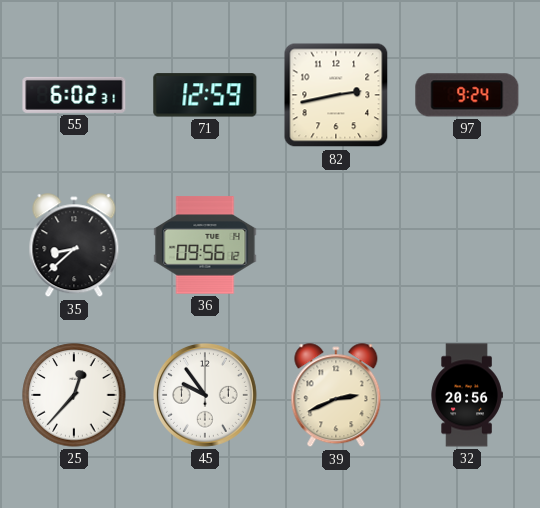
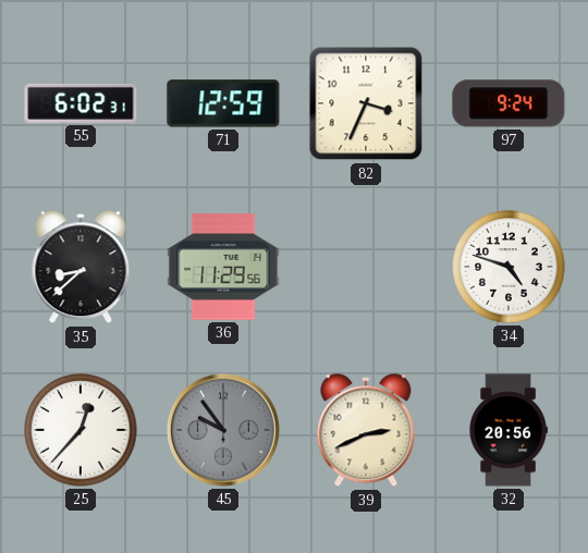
82: 2:43 -> 3:34
36: 09:56 -> 11:29
34: none -> 4:48
45 dial: white -> grey
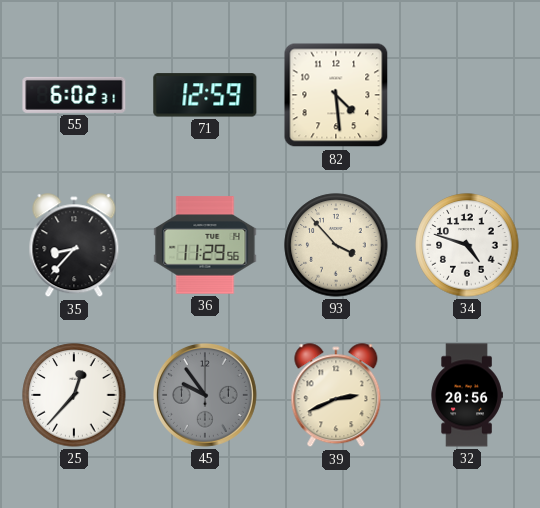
82: 3:34 -> 4:29
97: 9:24 -> none
35: 8:38 -> 8:37
93: none -> 3:53
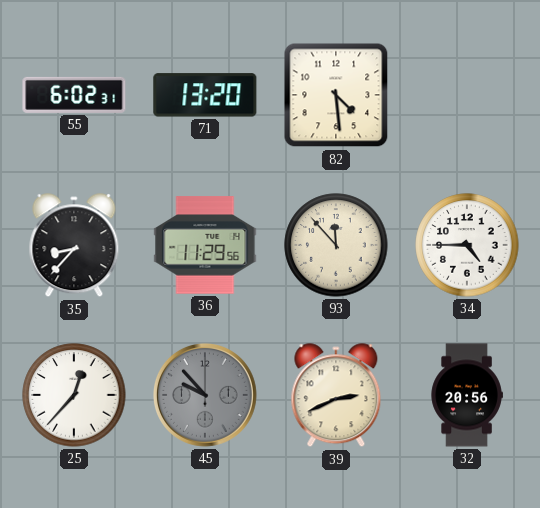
71: 12:59 -> 13:20
93: 3:53 -> 11:53
34: 4:48 -> 4:45
45: 9:54 -> 9:53
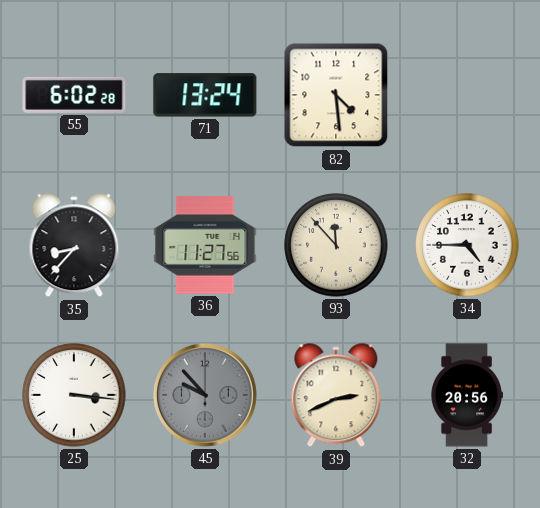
55: 6:02:31 -> 6:02:28
71: 13:20 -> 13:24
36: 11:29 -> 11:27
25: 12:37 -> 3:16
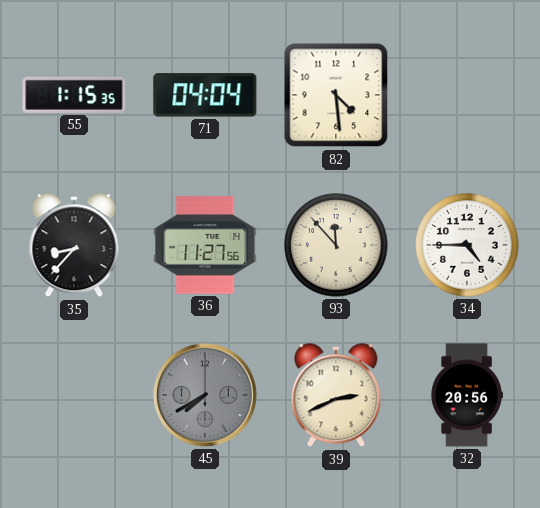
55: 6:02 -> 1:15
71: 13:24 -> 04:04
25: 3:16 -> none
45: 9:53 -> 7:40
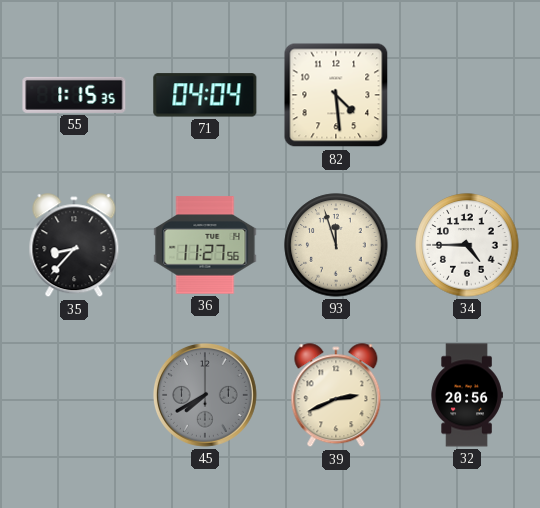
93: 11:53 -> 11:57
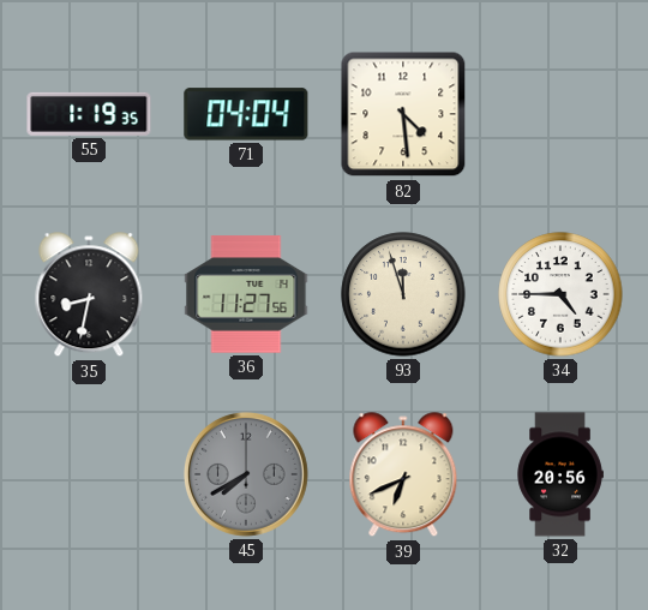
55: 1:15 -> 1:19
35: 8:37 -> 8:32
39: 2:41 -> 6:41
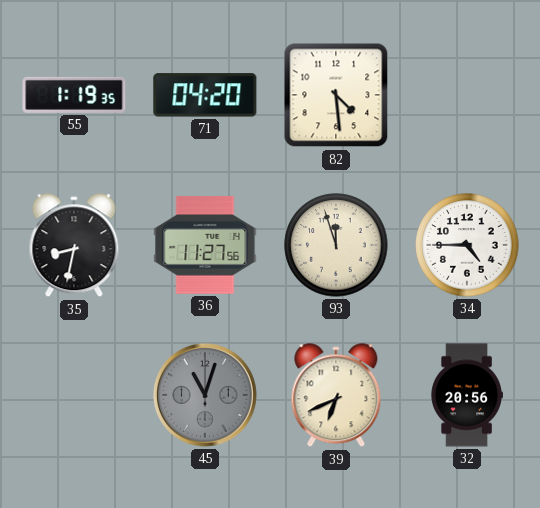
71: 04:04 -> 04:20
45: 7:40 -> 11:03
